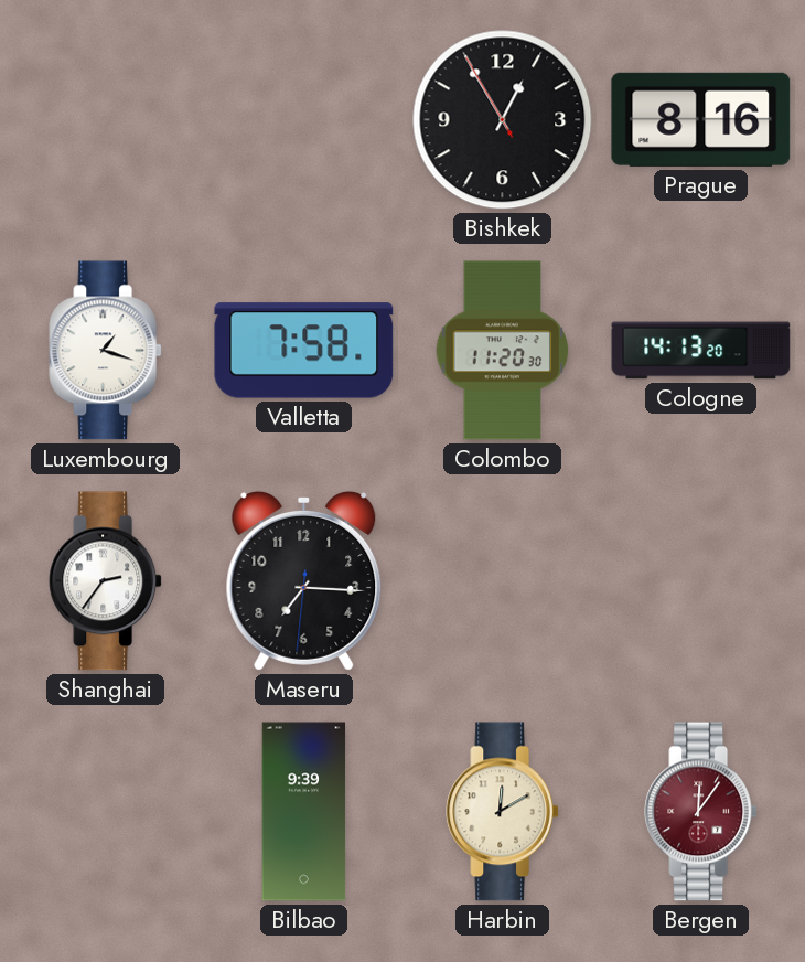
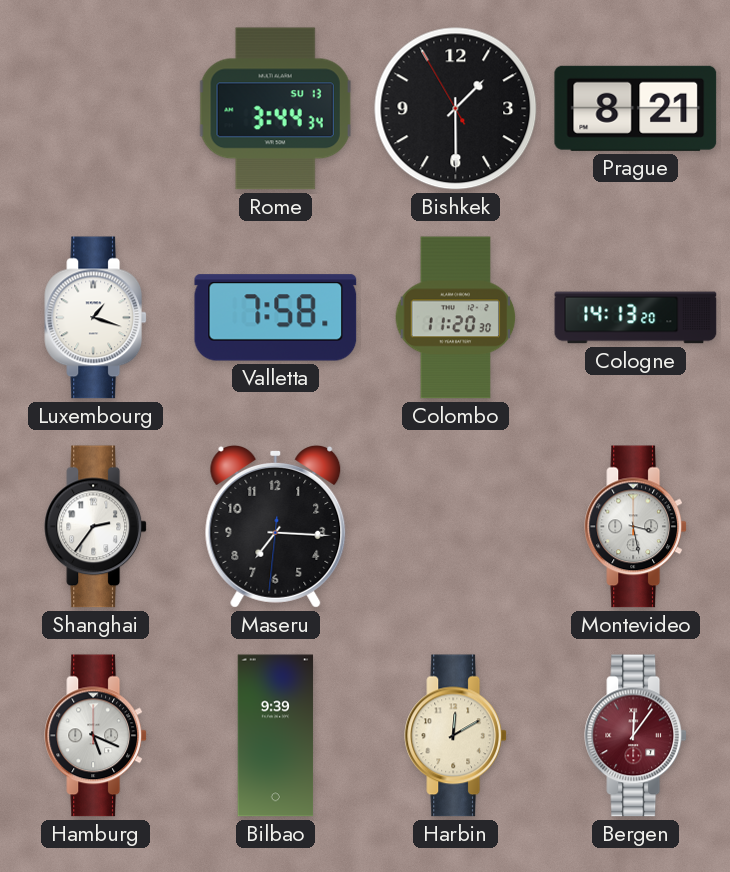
Rome: none -> 3:44
Bishkek: 12:54 -> 1:29
Prague: 8:16 -> 8:21
Montevideo: none -> 3:28
Hamburg: none -> 5:19
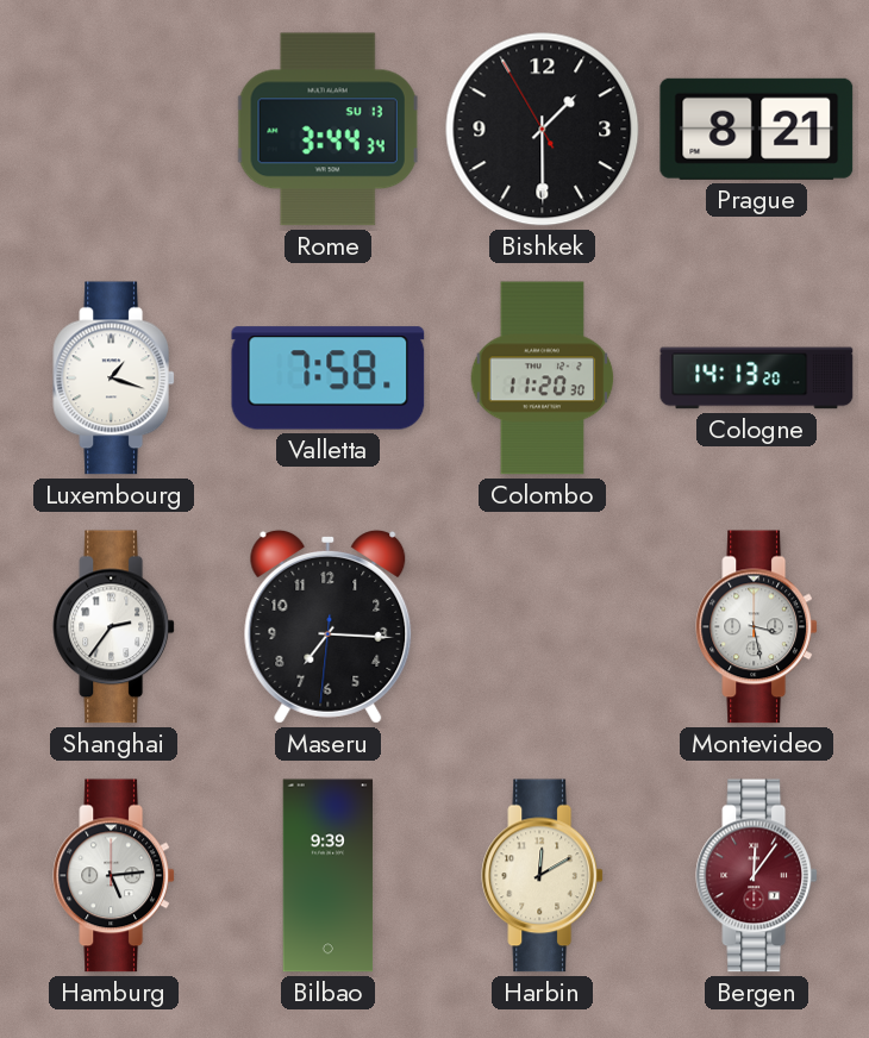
Hamburg: 5:19 -> 5:14
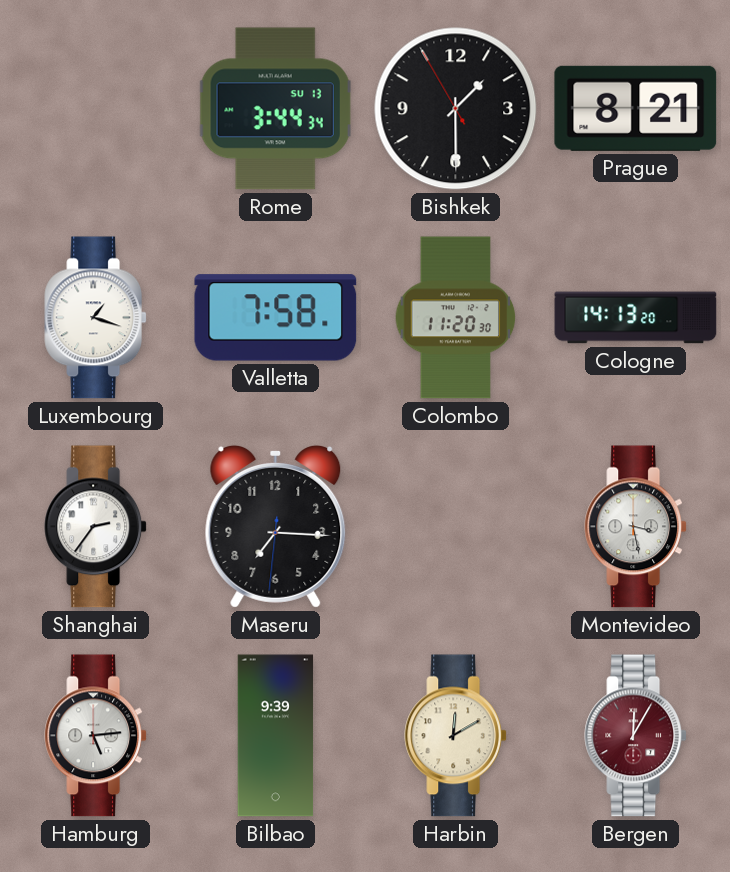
Bergen: 12:06 -> 12:05
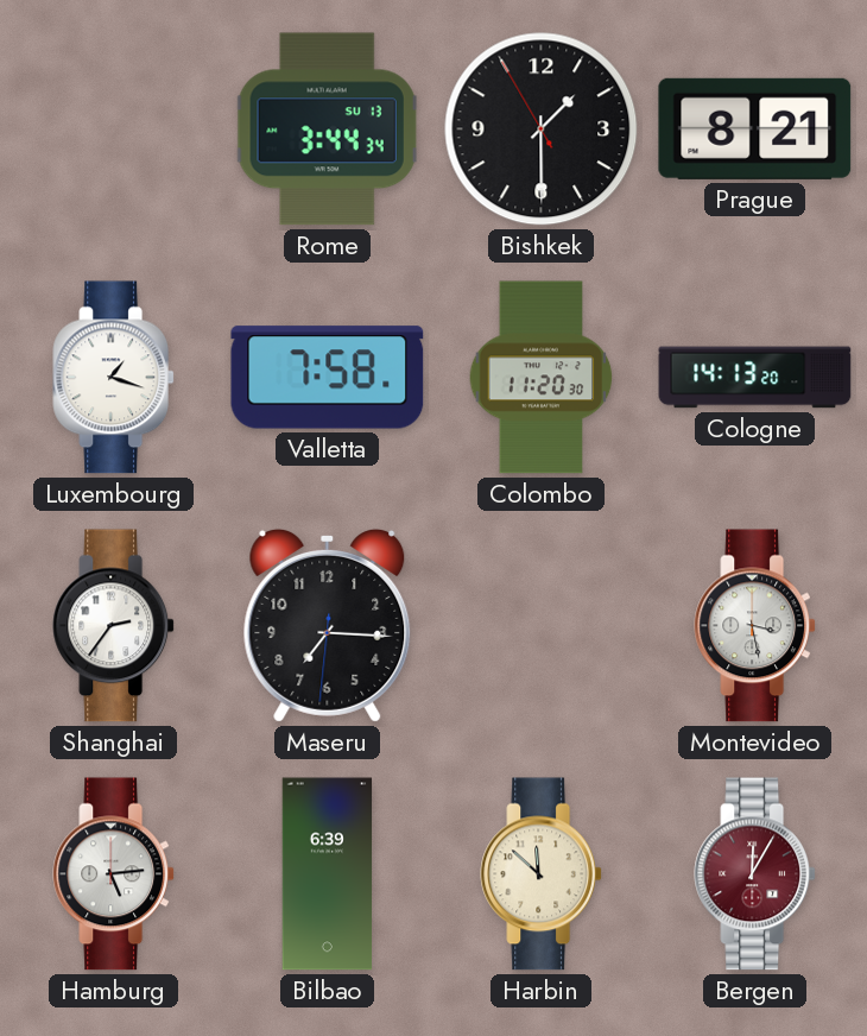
Bilbao: 9:39 -> 6:39
Harbin: 12:10 -> 11:52
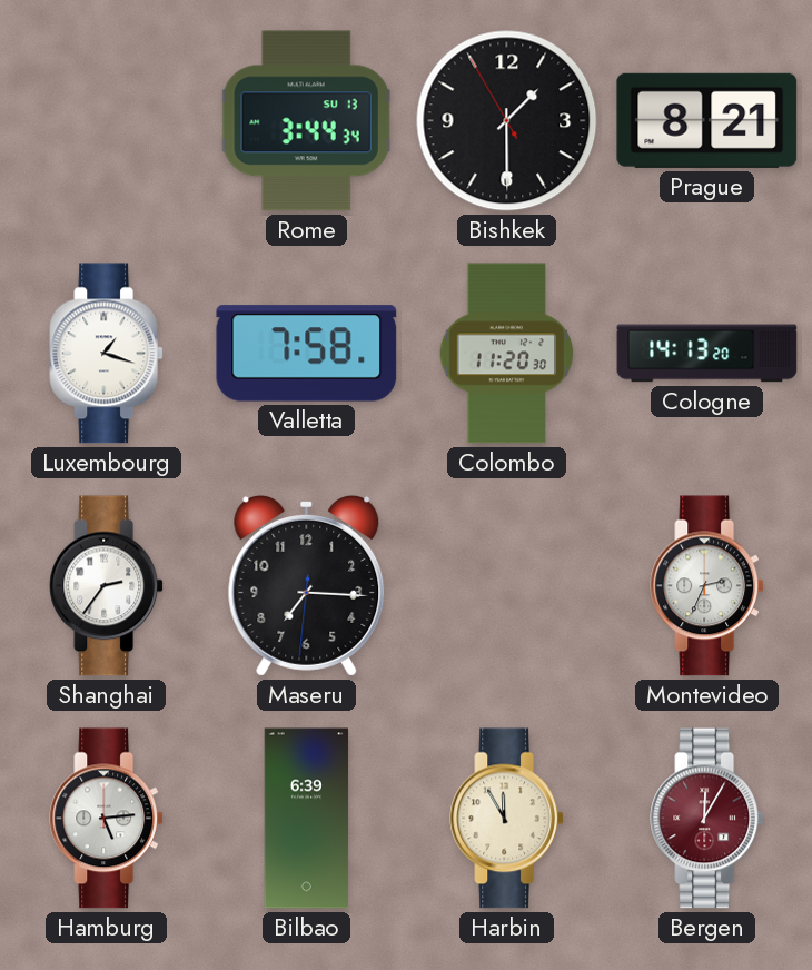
Montevideo: 3:28 -> 2:34
Harbin: 11:52 -> 11:55
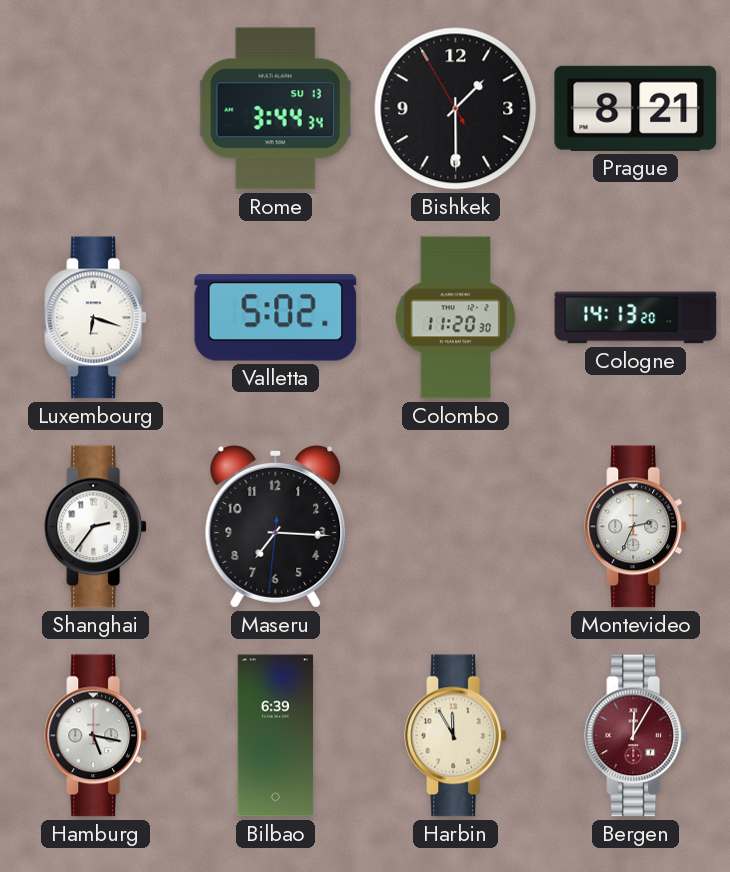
Luxembourg: 1:18 -> 6:18
Valletta: 7:58 -> 5:02
Hamburg: 5:14 -> 5:17
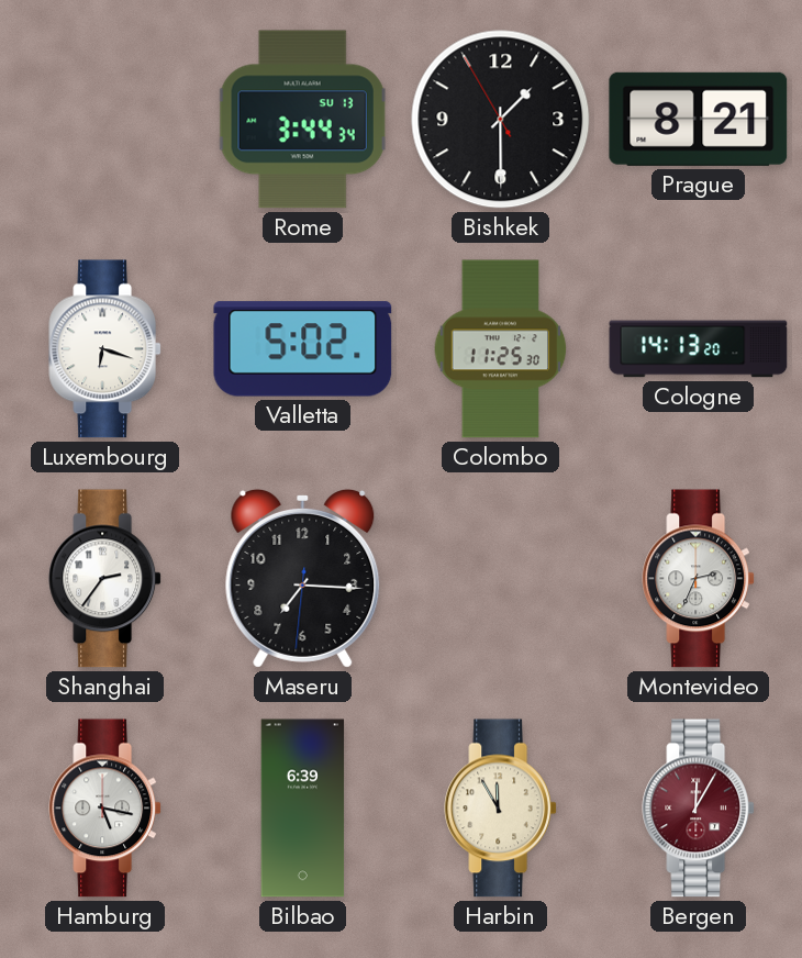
Colombo: 11:20 -> 11:25
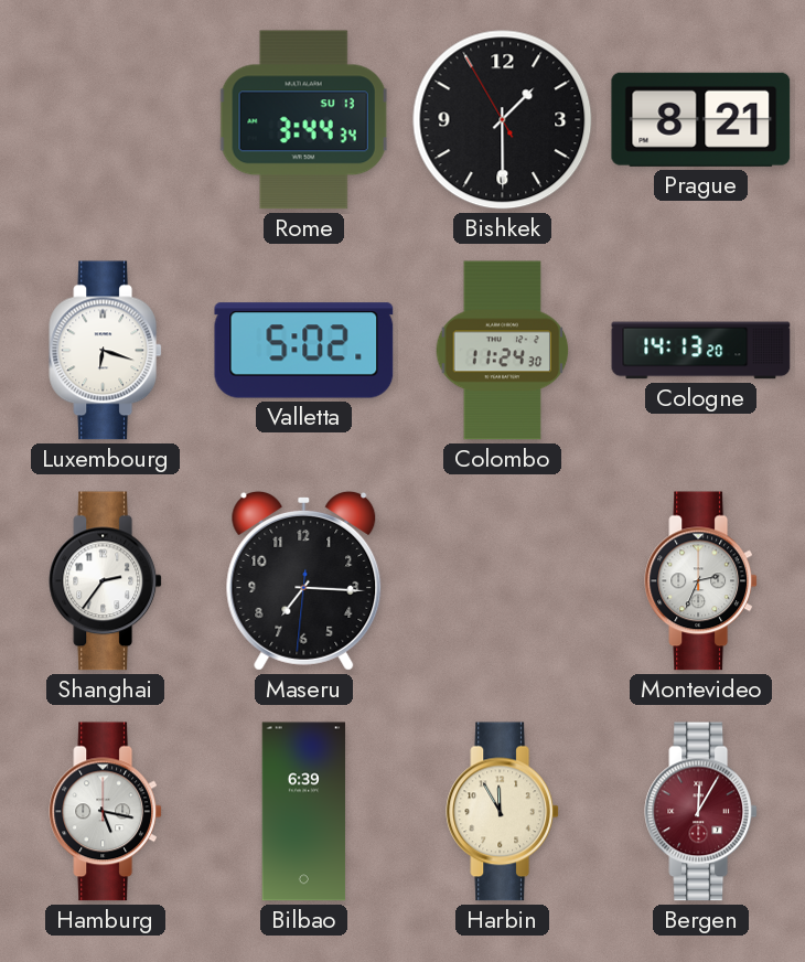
Colombo: 11:25 -> 11:24
